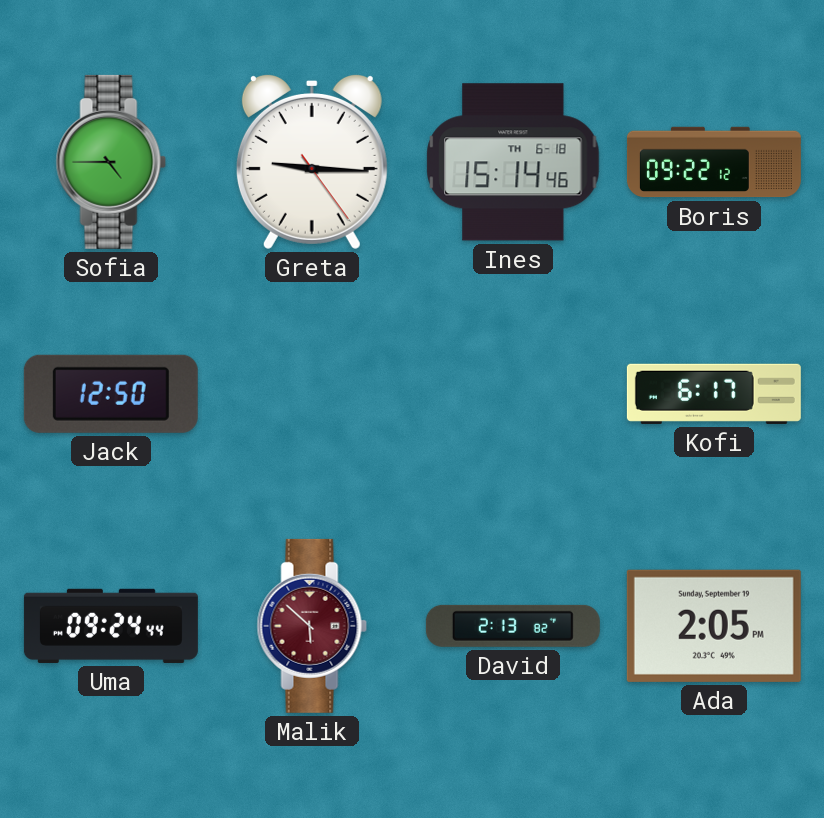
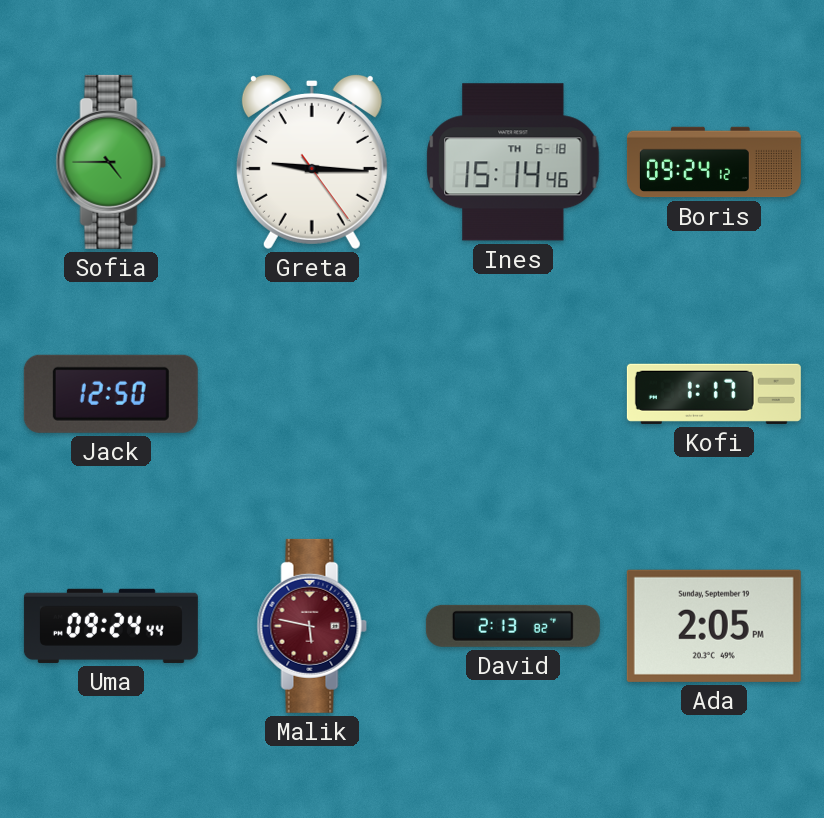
Boris: 09:22 -> 09:24
Kofi: 6:17 -> 1:17
Malik: 5:52 -> 5:47
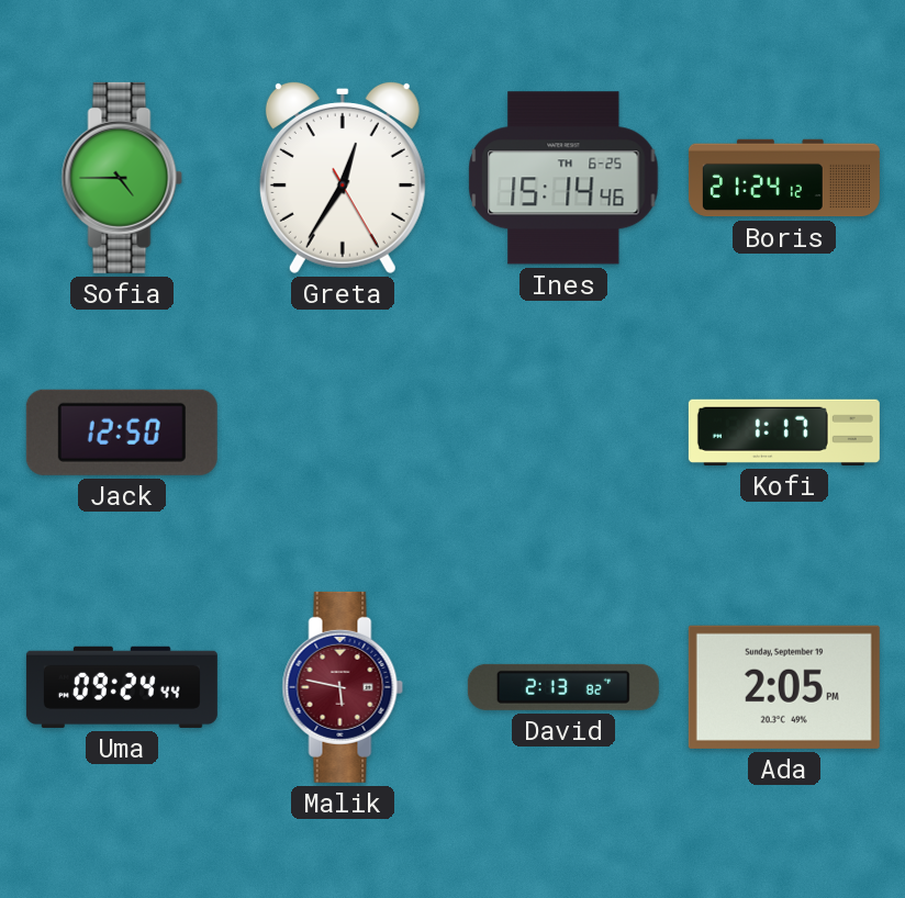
Greta: 9:15 -> 12:35
Ines date: TH 6-18 -> TH 6-25
Boris: 09:24 -> 21:24
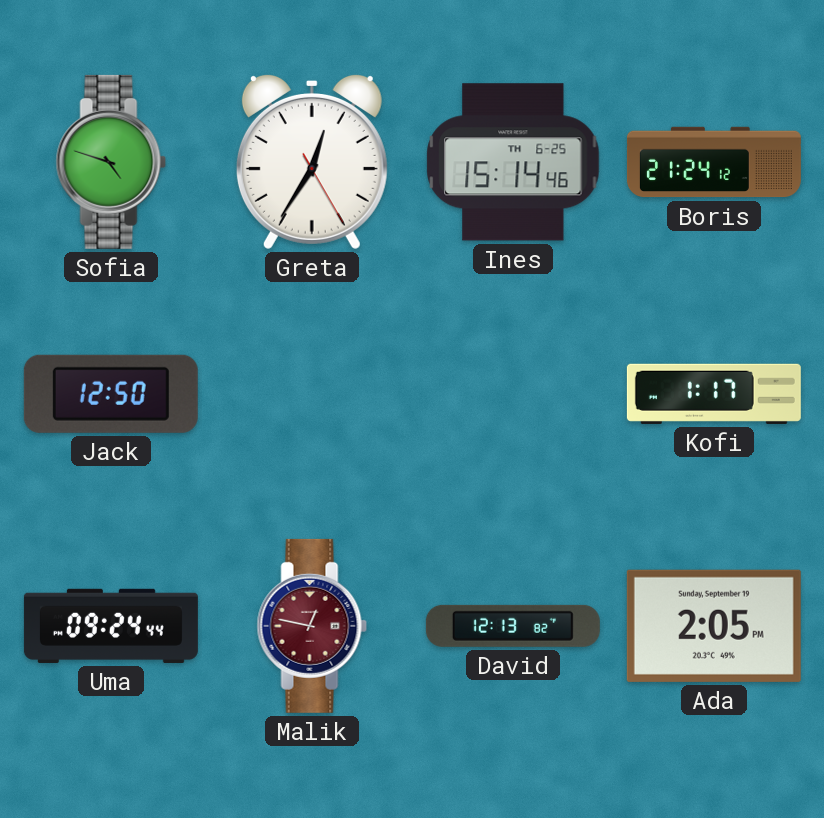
Sofia: 4:45 -> 4:48
Malik: 5:47 -> 12:47
David: 2:13 -> 12:13
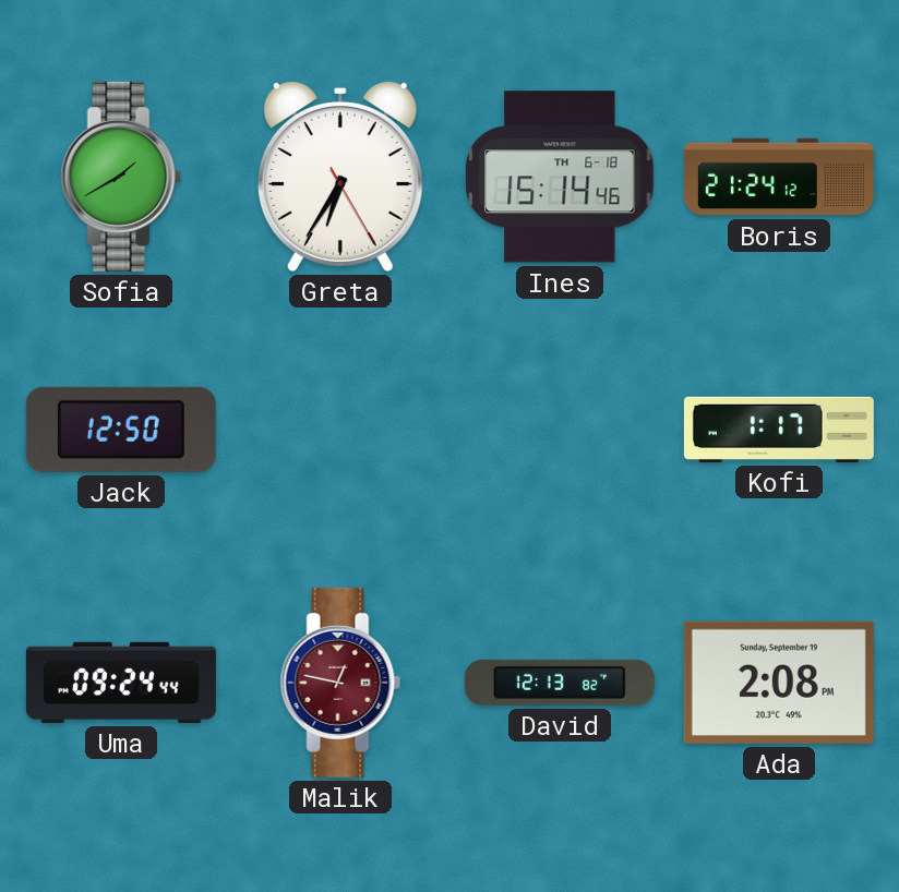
Sofia: 4:48 -> 1:40
Greta: 12:35 -> 6:35
Ines date: TH 6-25 -> TH 6-18
Ada: 2:05 -> 2:08
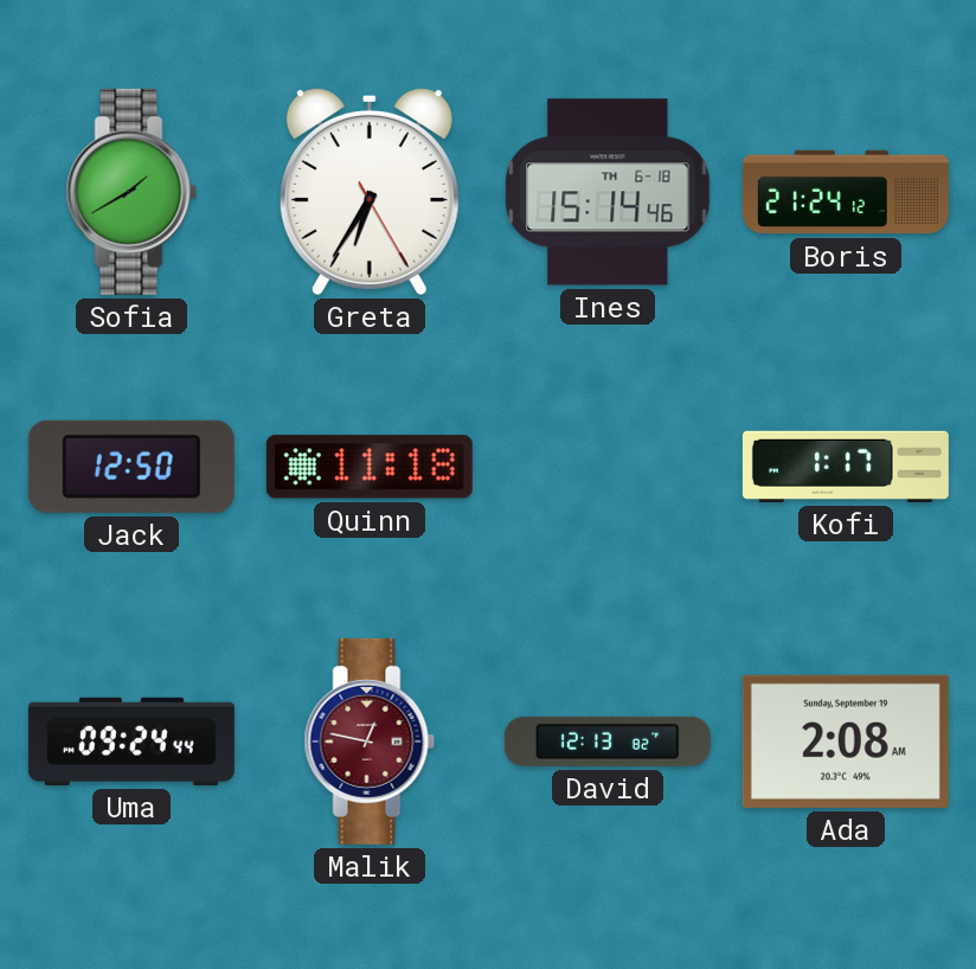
Quinn: none -> 11:18
Ada: 2:08 PM -> 2:08 AM
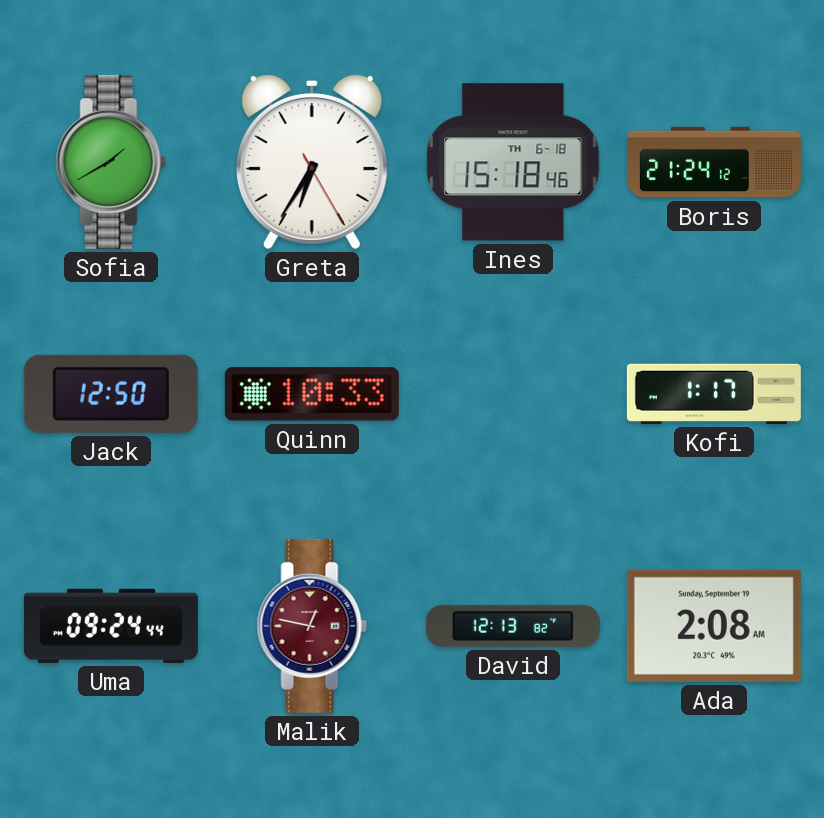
Ines: 15:14 -> 15:18
Quinn: 11:18 -> 10:33
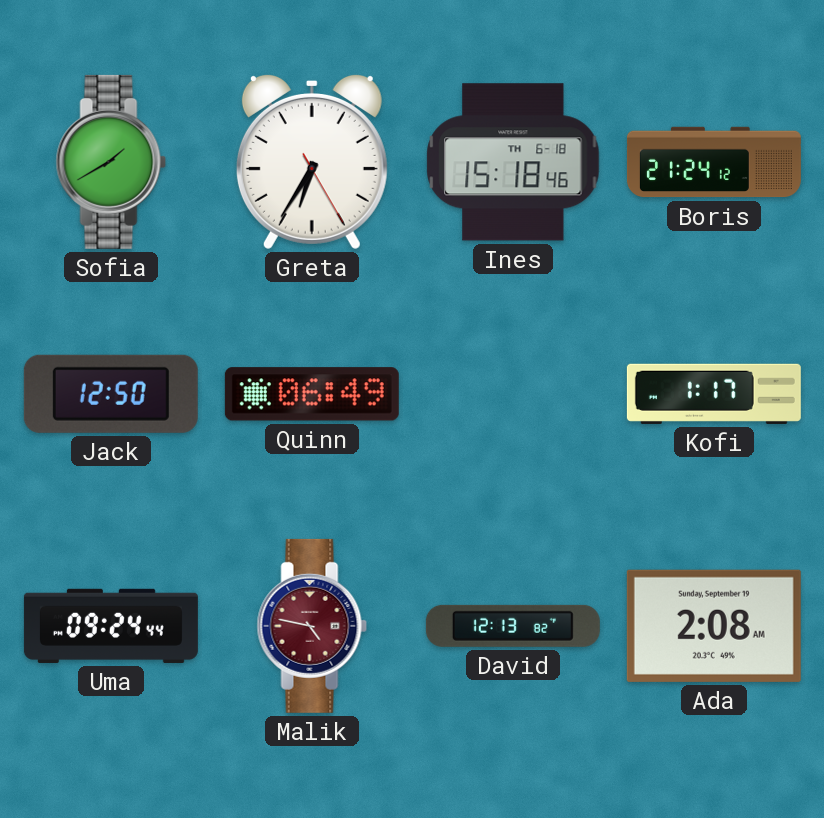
Quinn: 10:33 -> 06:49
Malik: 12:47 -> 4:47
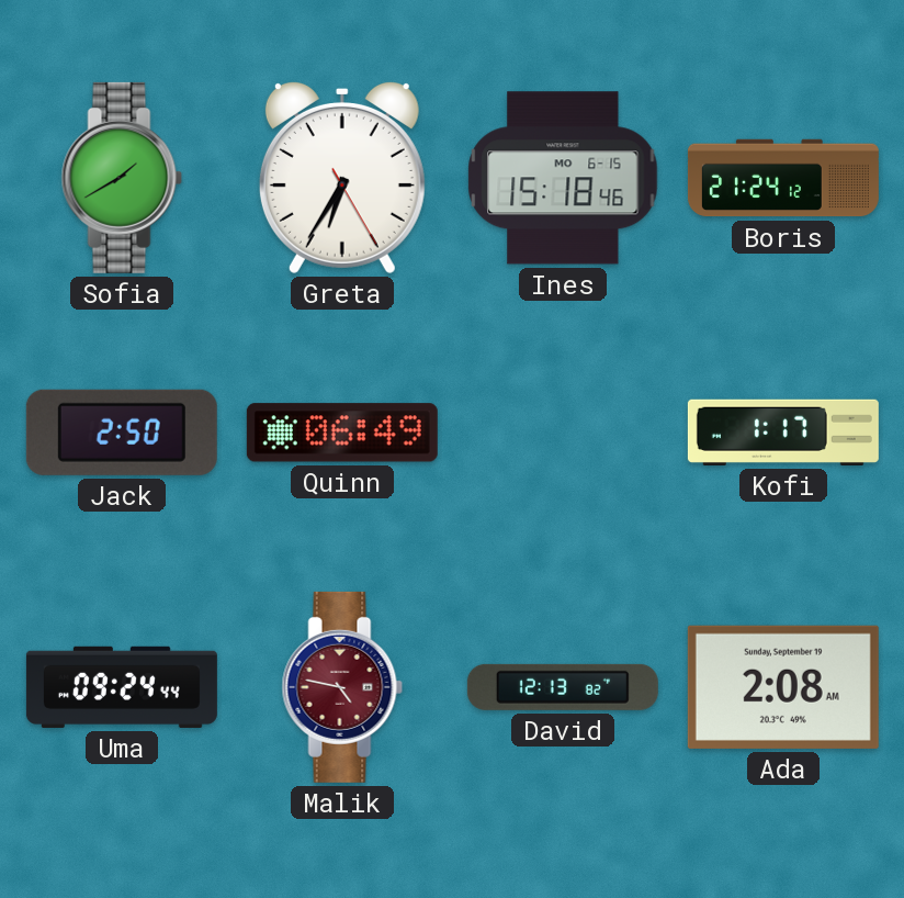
Ines date: TH 6-18 -> MO 6-15
Jack: 12:50 -> 2:50
